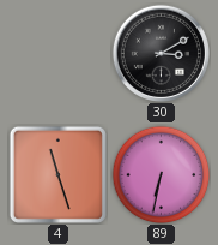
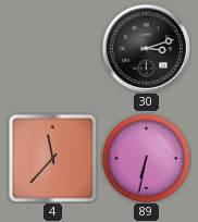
30: 3:10 -> 3:12
4: 11:27 -> 11:37
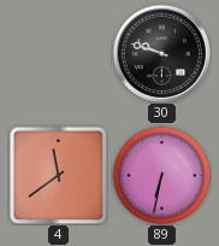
30: 3:12 -> 9:48
4: 11:37 -> 11:39
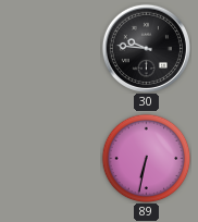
30: 9:48 -> 9:46
4: 11:39 -> none
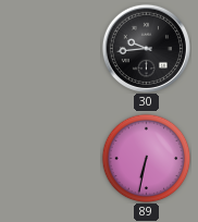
30: 9:46 -> 9:44
